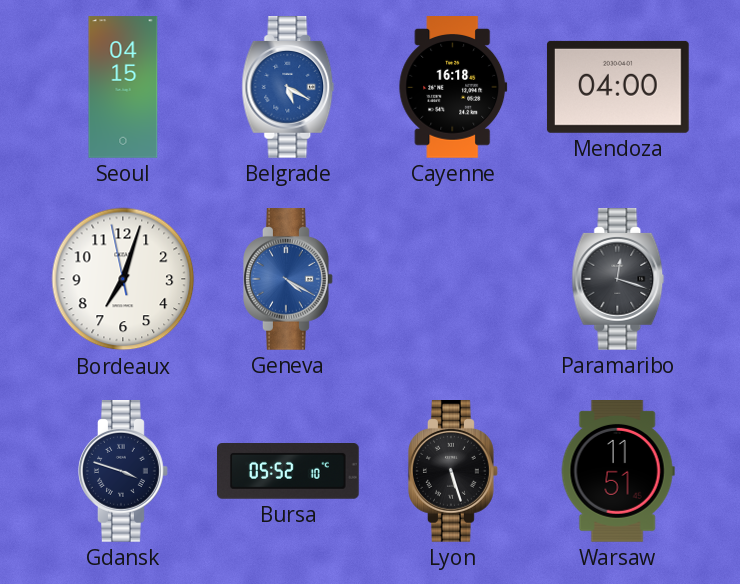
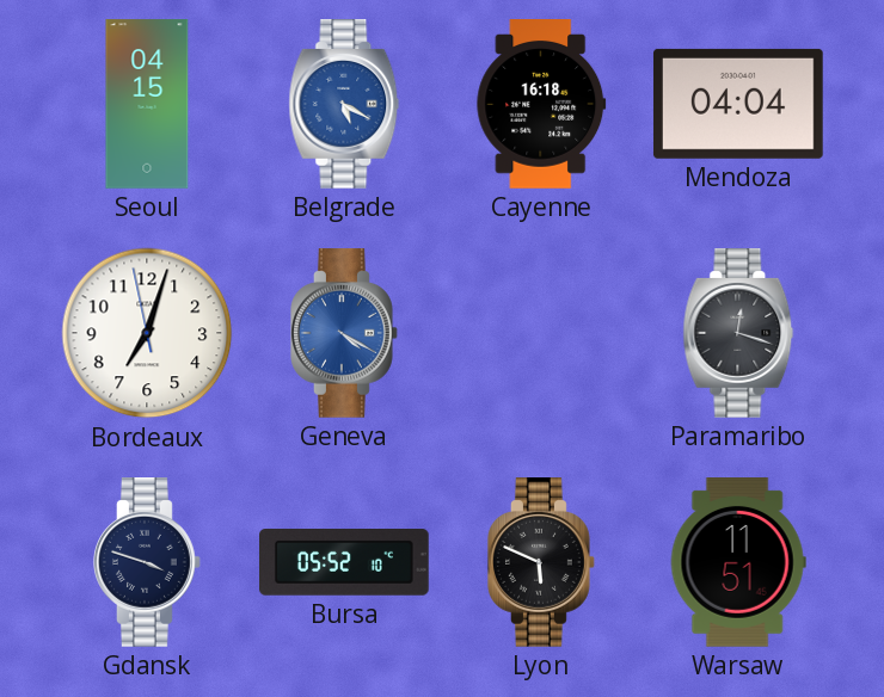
Mendoza: 04:00 -> 04:04
Lyon: 5:27 -> 5:49
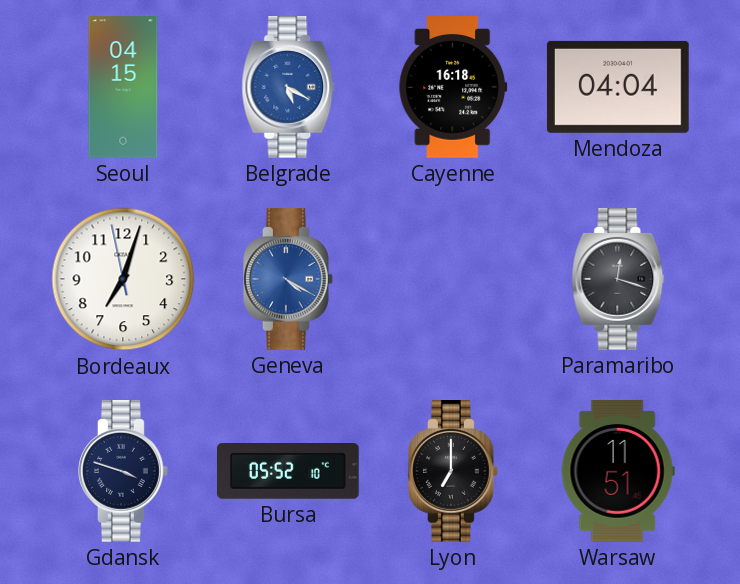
Lyon: 5:49 -> 7:00
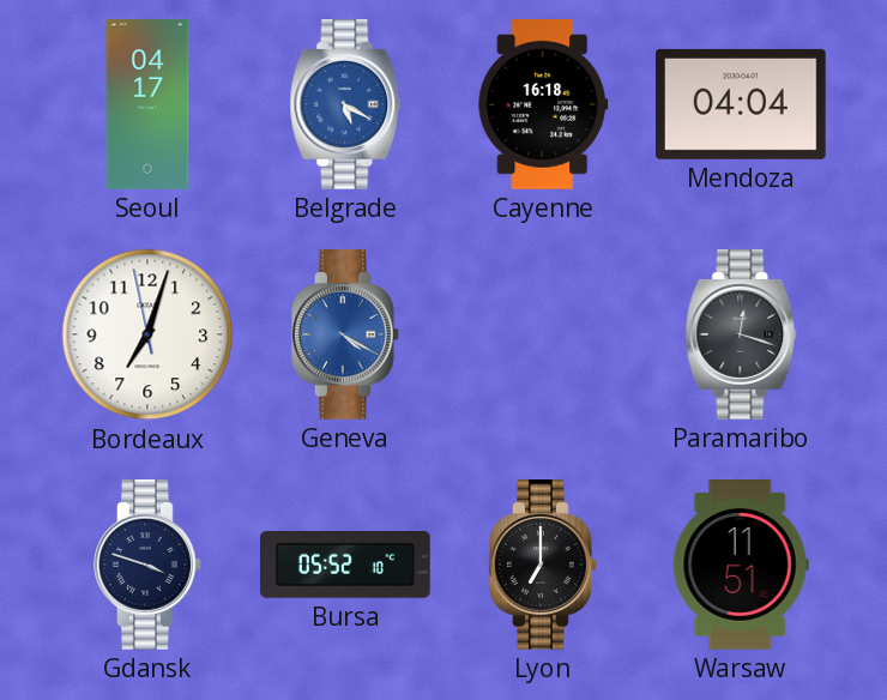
Seoul: 04:15 -> 04:17
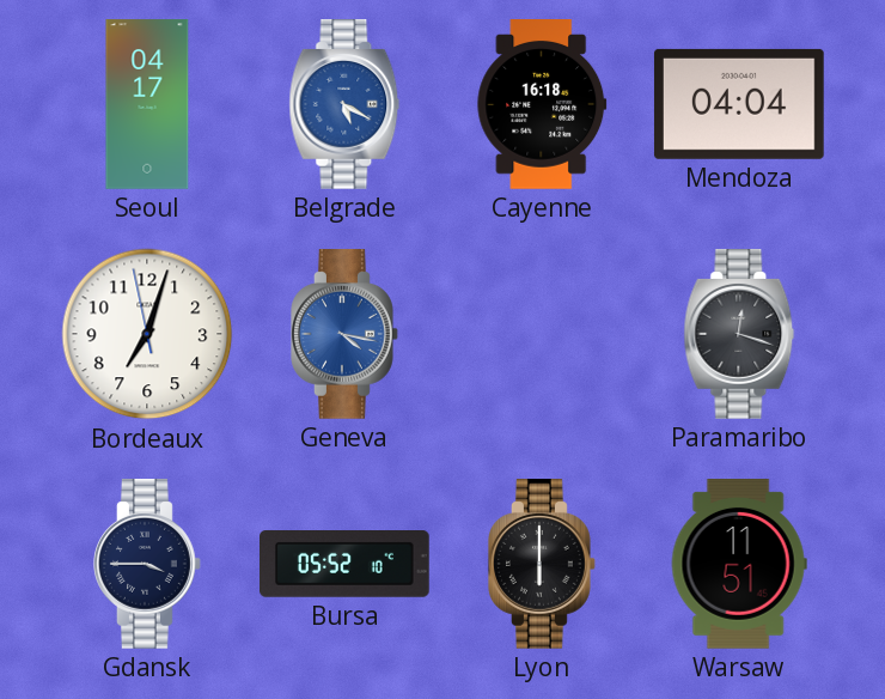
Geneva: 4:20 -> 4:17
Gdansk: 3:48 -> 3:45
Lyon: 7:00 -> 6:00
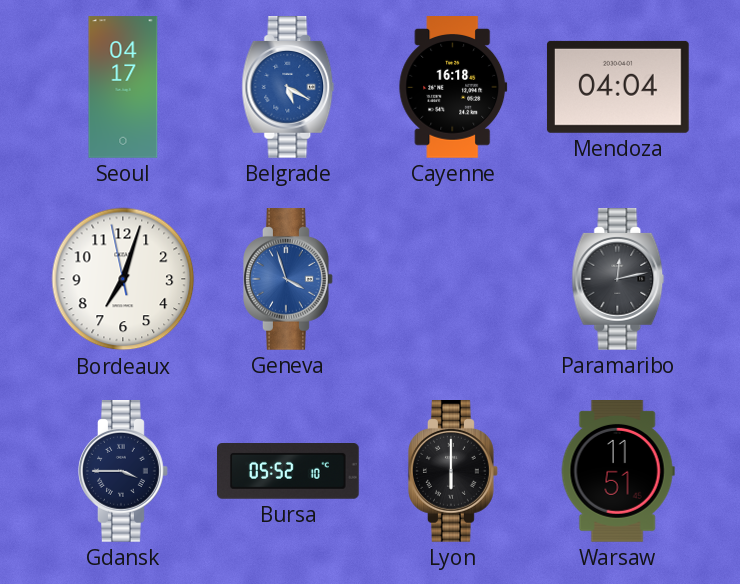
Geneva: 4:17 -> 3:57
Paramaribo: 12:18 -> 12:13
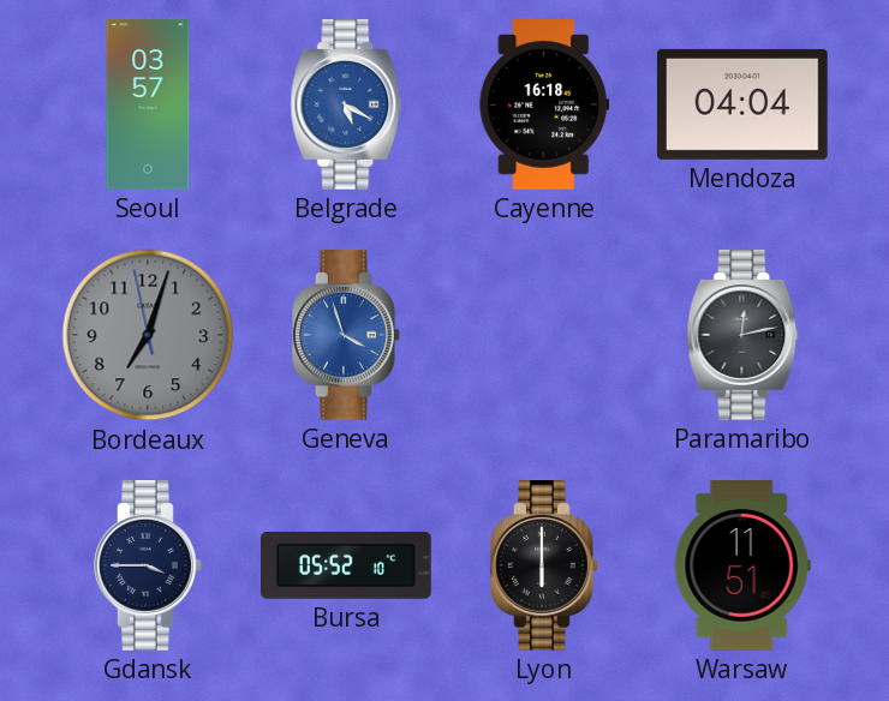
Seoul: 04:17 -> 03:57
Bordeaux dial: white -> grey
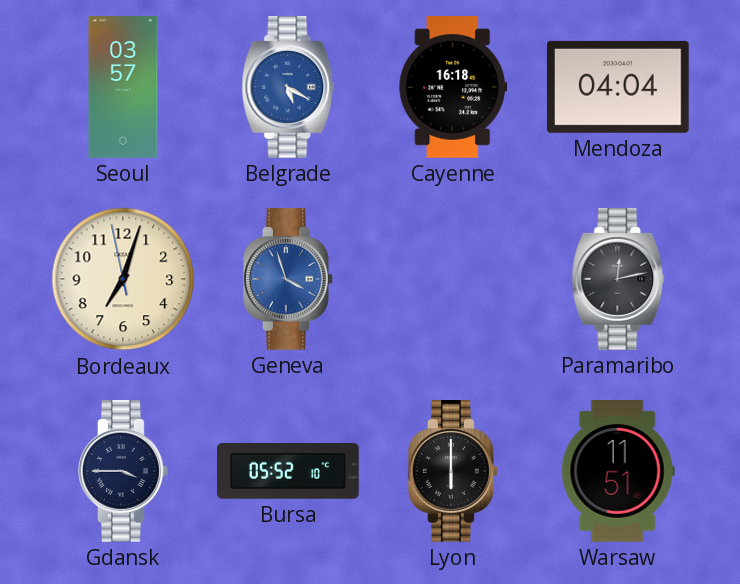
Bordeaux dial: grey -> cream
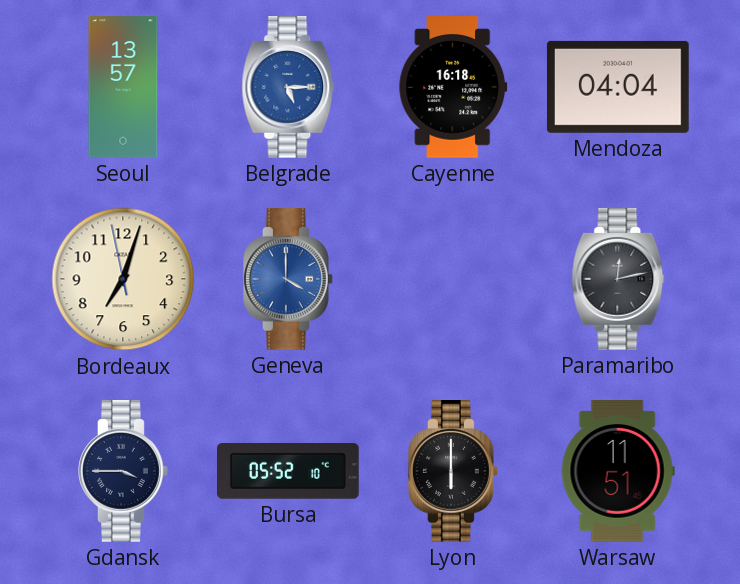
Seoul: 03:57 -> 13:57
Belgrade: 5:20 -> 5:15
Geneva: 3:57 -> 4:00
